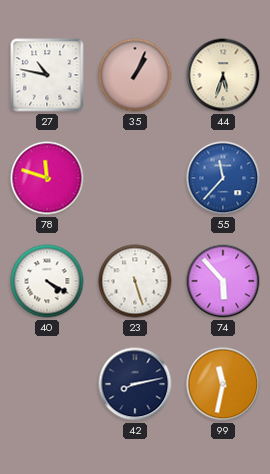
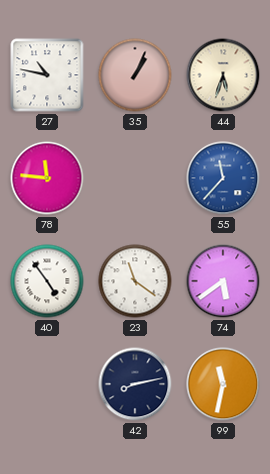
78: 11:48 -> 11:46
40: 4:20 -> 4:54
23: 5:27 -> 11:21
74: 5:53 -> 5:39
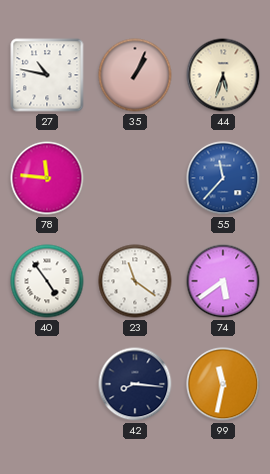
42: 8:13 -> 8:16
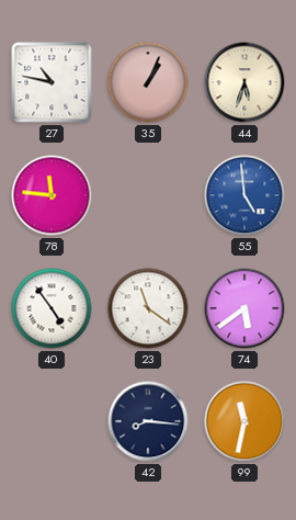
55: 11:37 -> 4:59
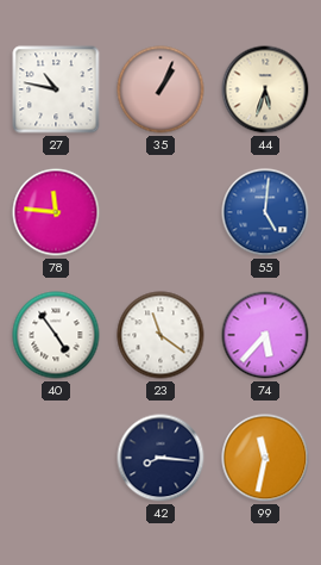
55: 4:59 -> 5:01
74: 5:39 -> 5:37
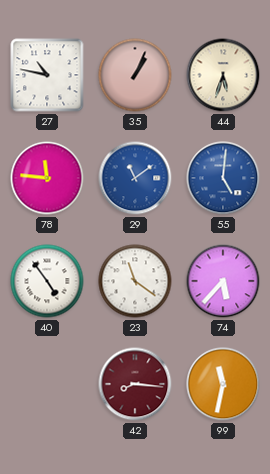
29: none -> 11:09
42 dial: navy -> burgundy
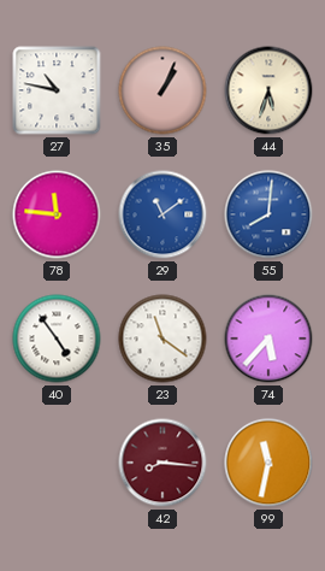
55: 5:01 -> 8:01
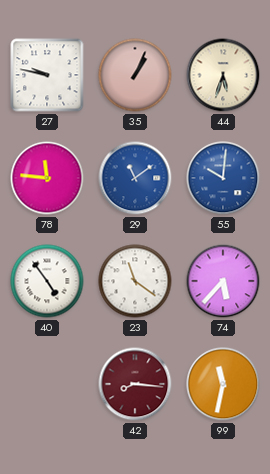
27: 10:47 -> 9:47
55: 8:01 -> 10:01
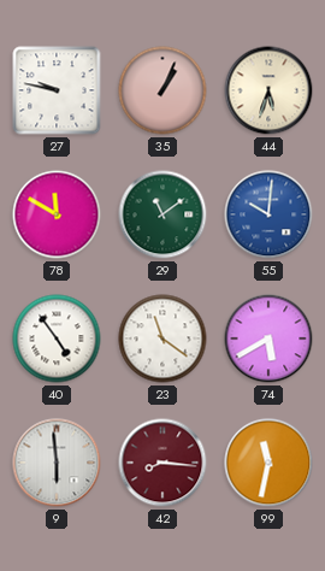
78: 11:46 -> 11:50
29 dial: blue -> green
74: 5:37 -> 5:40
9: none -> 5:59
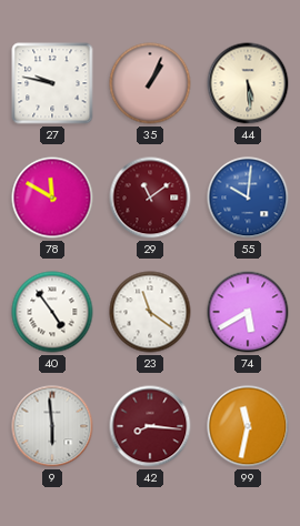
44: 5:33 -> 5:29
29 dial: green -> burgundy
